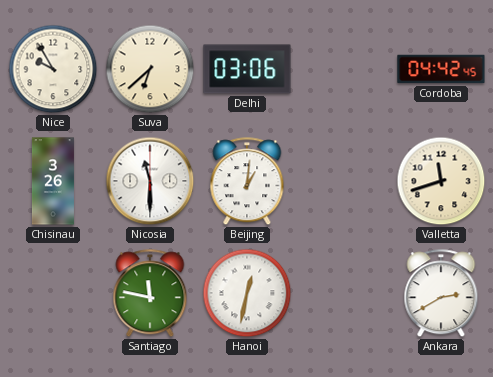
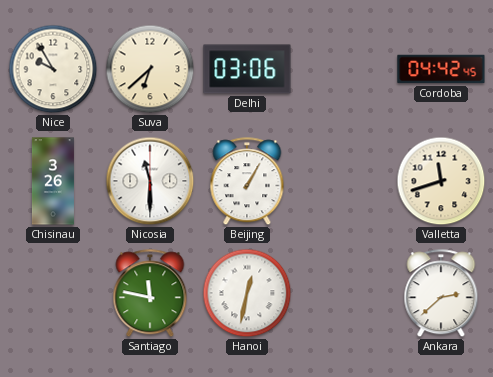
Beijing: 1:01 -> 1:05
Ankara: 2:40 -> 2:38
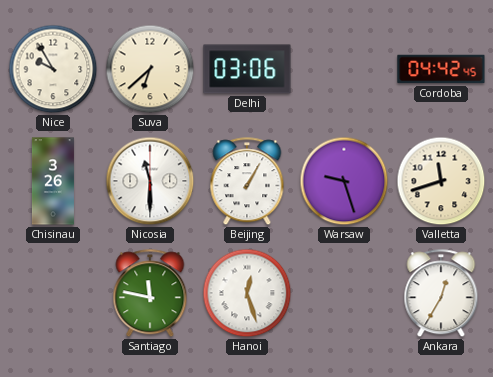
Warsaw: none -> 9:27
Hanoi: 12:32 -> 12:27
Ankara: 2:38 -> 12:35
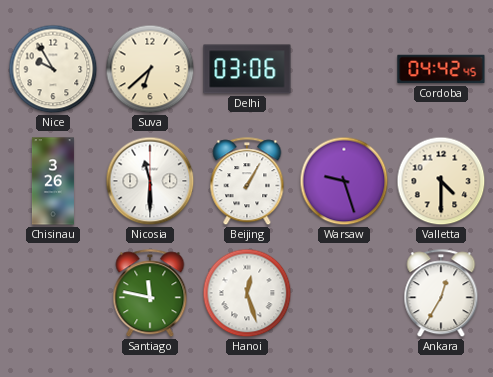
Valletta: 11:42 -> 4:30
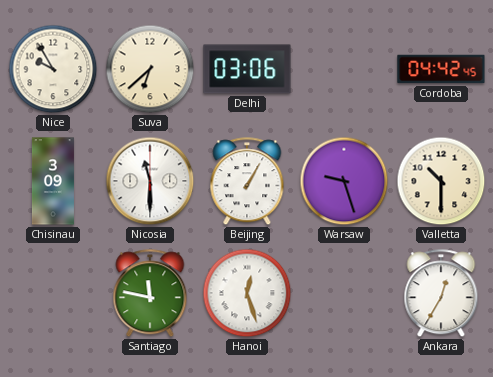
Chisinau: 3:26 -> 3:09
Valletta: 4:30 -> 10:30
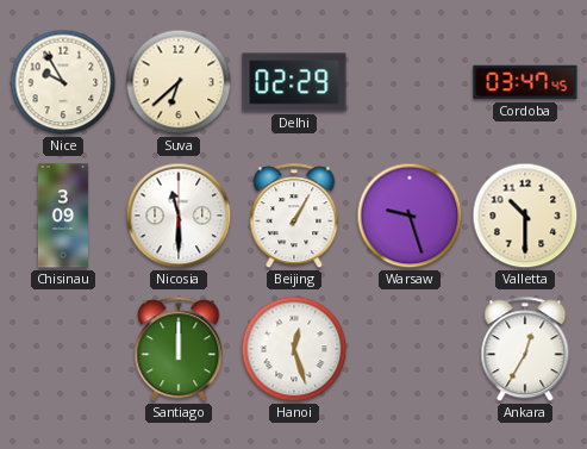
Delhi: 03:06 -> 02:29
Cordoba: 04:42 -> 03:47
Santiago: 11:47 -> 12:00
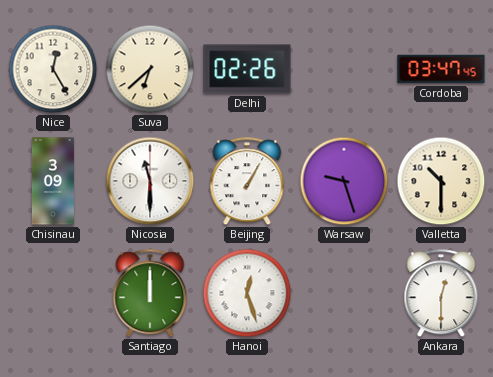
Nice: 9:55 -> 12:25
Delhi: 02:29 -> 02:26
Ankara: 12:35 -> 12:30
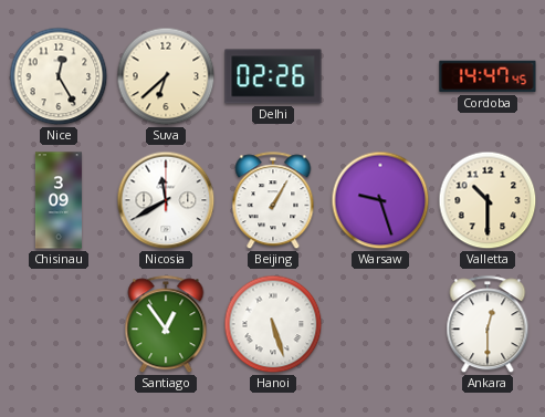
Cordoba: 03:47 -> 14:47
Nicosia: 11:30 -> 11:40
Santiago: 12:00 -> 12:54
Hanoi: 12:27 -> 5:27
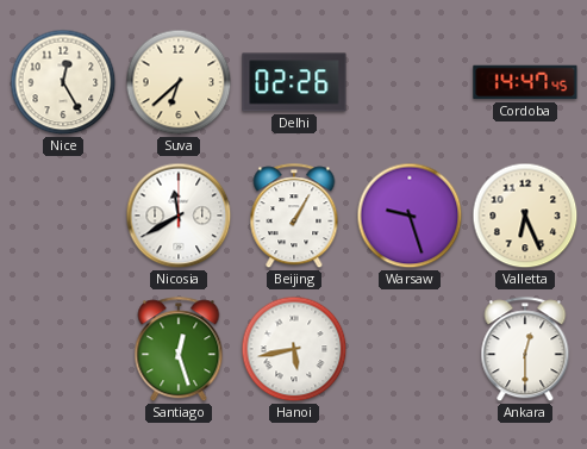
Chisinau: 3:09 -> none
Valletta: 10:30 -> 6:26
Santiago: 12:54 -> 12:27
Hanoi: 5:27 -> 5:43
